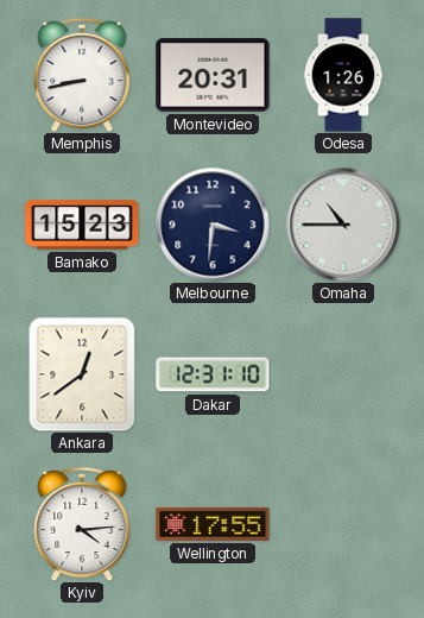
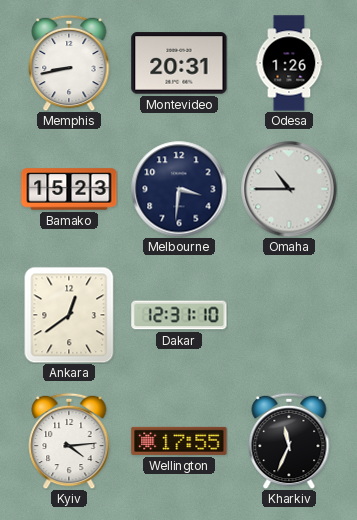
Kharkiv: none -> 11:34
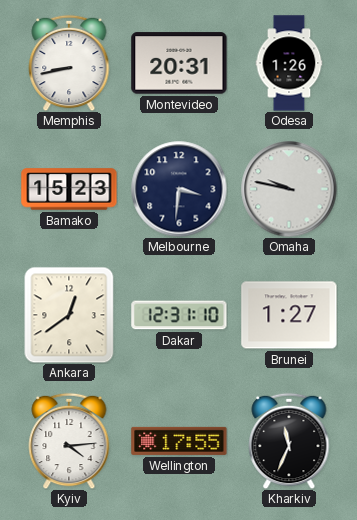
Omaha: 10:45 -> 9:47
Brunei: none -> 1:27
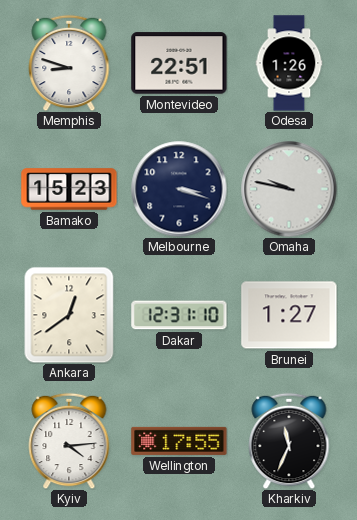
Memphis: 8:43 -> 8:48
Montevideo: 20:31 -> 22:51
Melbourne: 3:31 -> 3:18
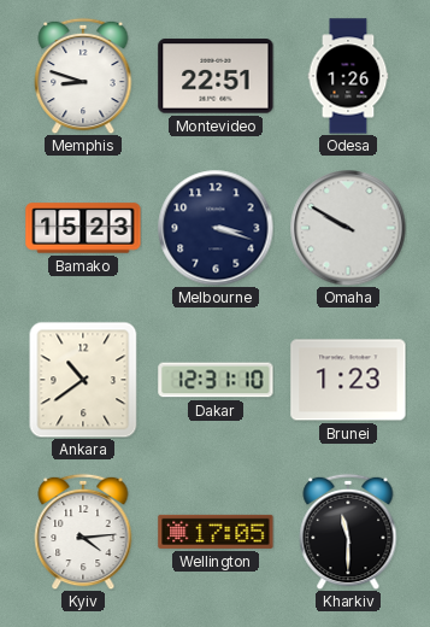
Omaha: 9:47 -> 9:50
Ankara: 12:39 -> 10:39
Brunei: 1:27 -> 1:23
Wellington: 17:55 -> 17:05
Kharkiv: 11:34 -> 11:30
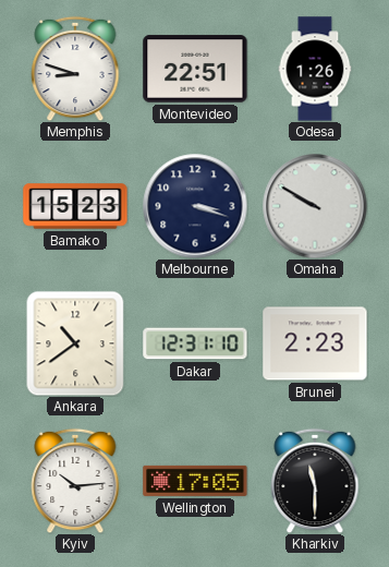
Brunei: 1:23 -> 2:23
Kyiv: 4:14 -> 10:14
